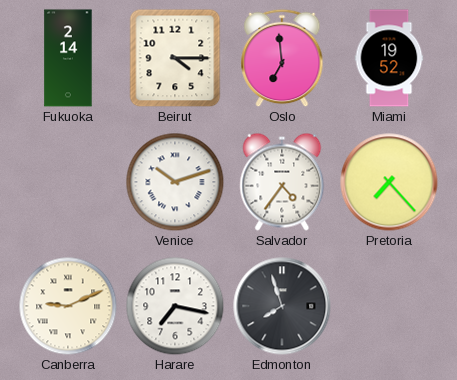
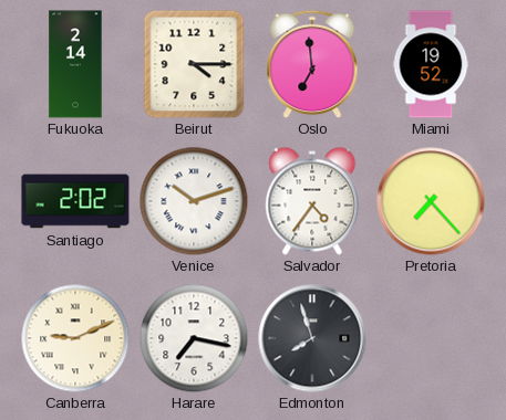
Santiago: none -> 2:02
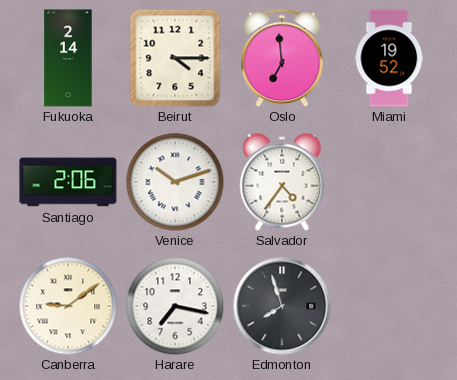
Santiago: 2:02 -> 2:06
Pretoria: 7:23 -> none
Canberra: 9:11 -> 9:09
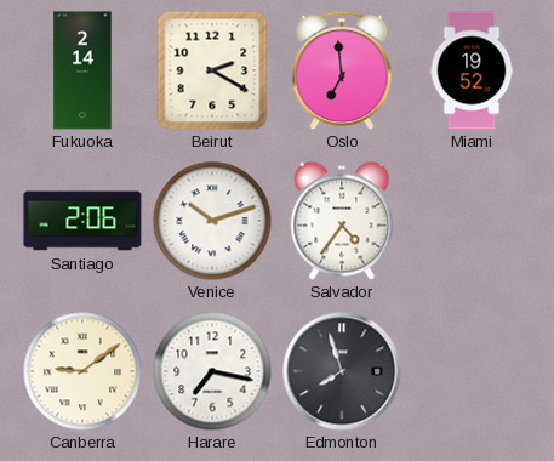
Beirut: 4:15 -> 2:20
